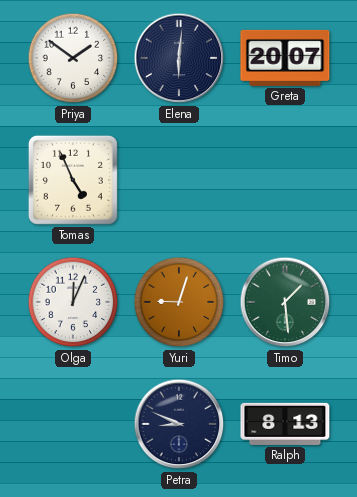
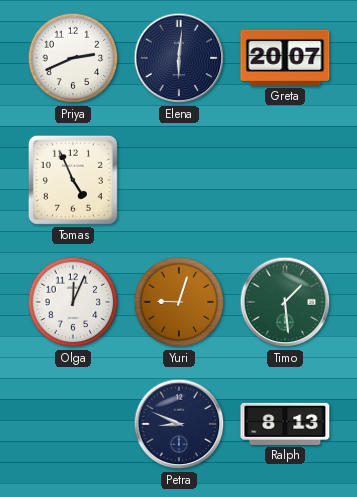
Priya: 1:51 -> 2:41
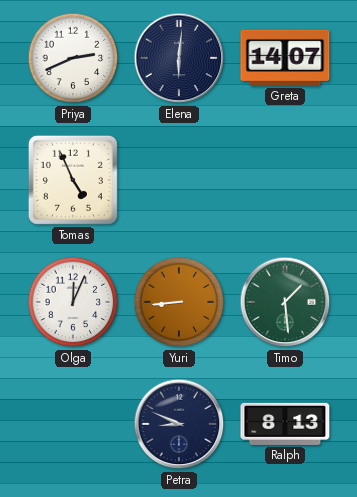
Greta: 20:07 -> 14:07
Yuri: 9:03 -> 8:44
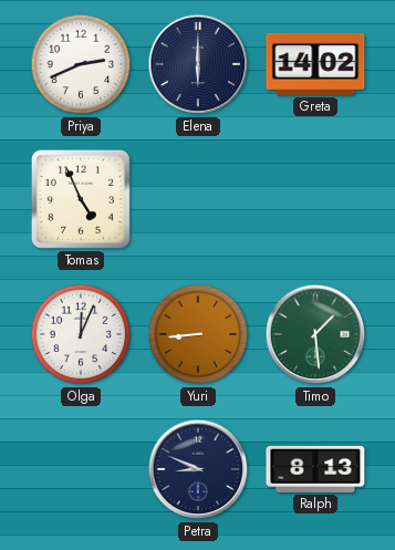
Elena: 6:01 -> 6:00
Greta: 14:07 -> 14:02
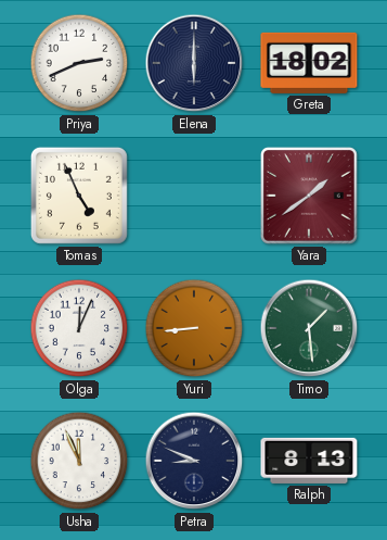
Greta: 14:02 -> 18:02
Yara: none -> 1:39
Usha: none -> 11:56
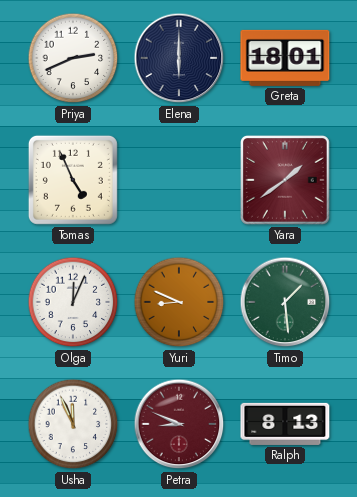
Greta: 18:02 -> 18:01
Yuri: 8:44 -> 8:49
Petra dial: navy -> burgundy
